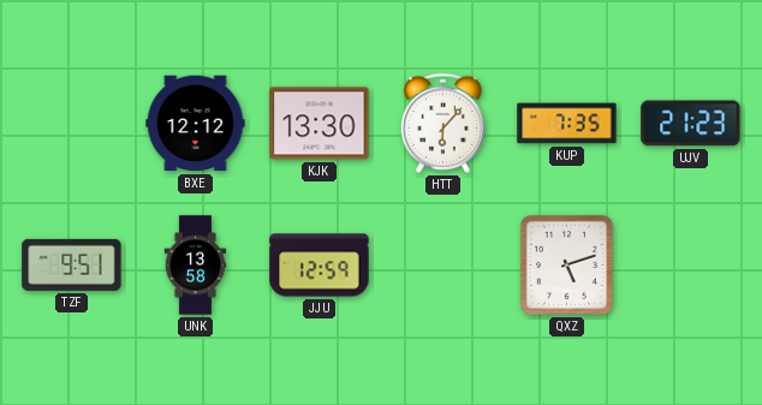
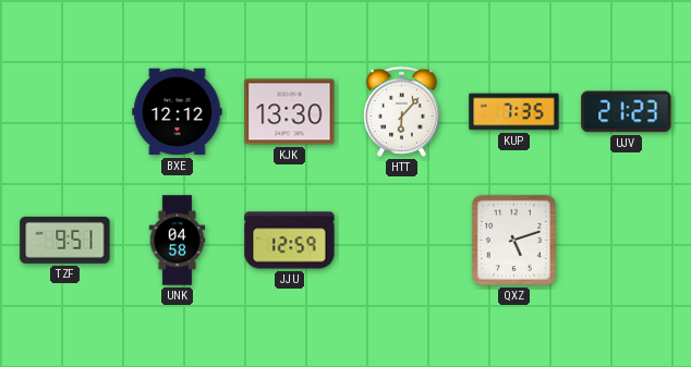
UNK: 13:58 -> 04:58
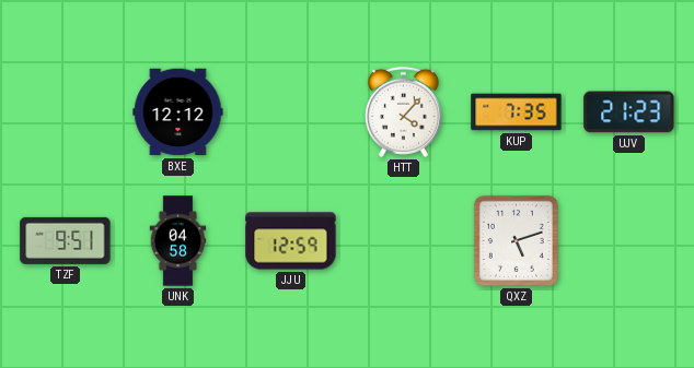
KJK: 13:30 -> none
HTT: 6:07 -> 4:07
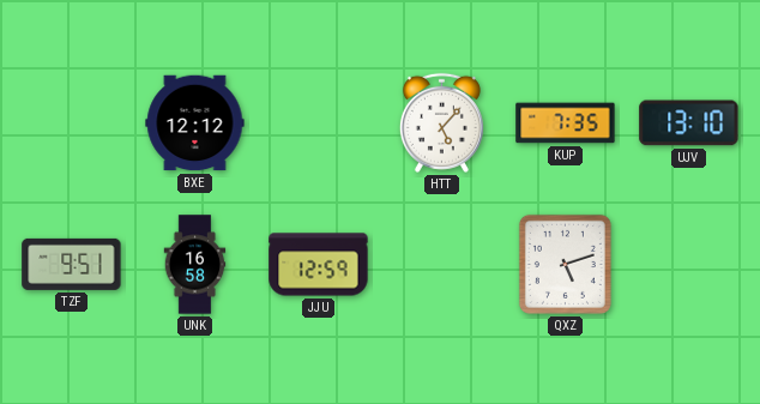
HTT: 4:07 -> 5:07
UJV: 21:23 -> 13:10
UNK: 04:58 -> 16:58
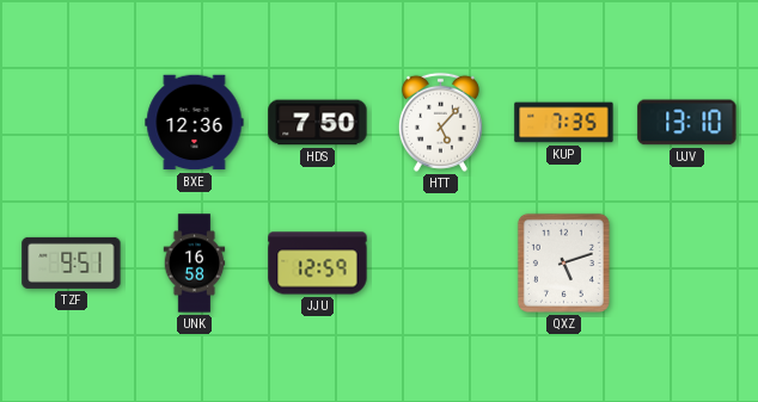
BXE: 12:12 -> 12:36
HDS: none -> 7:50
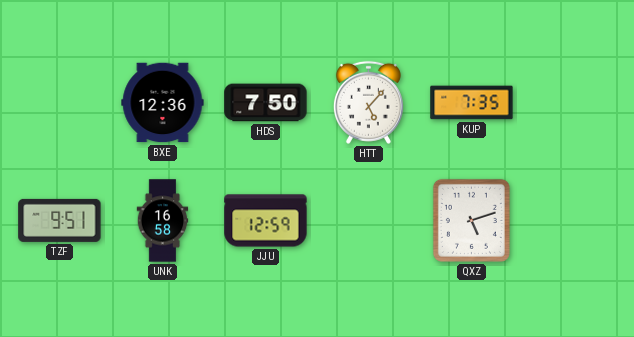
UJV: 13:10 -> none
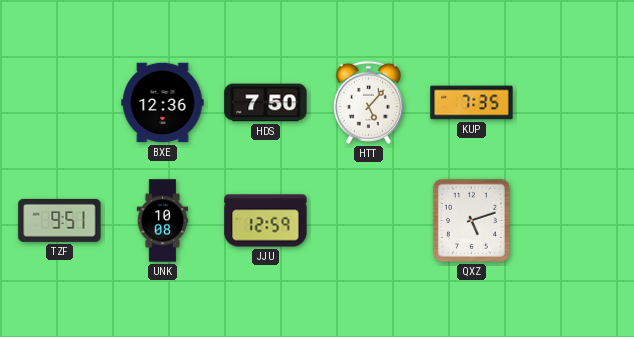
UNK: 16:58 -> 10:08
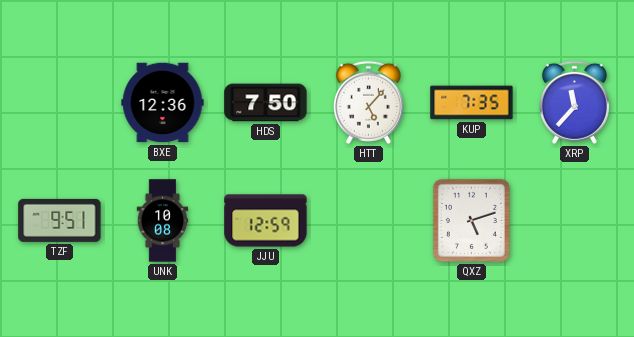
XRP: none -> 11:37
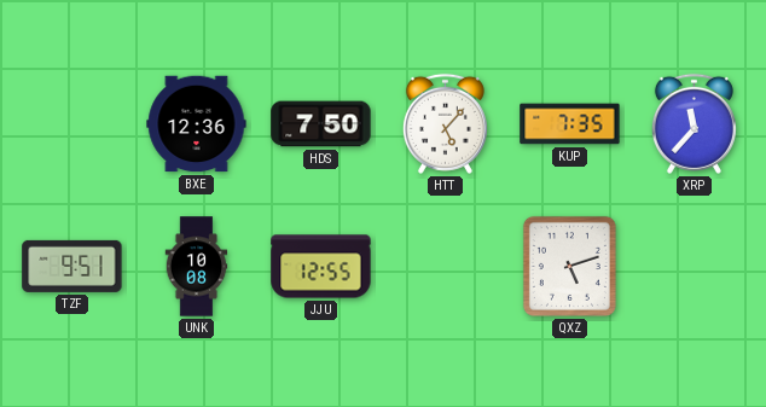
JJU: 12:59 -> 12:55
